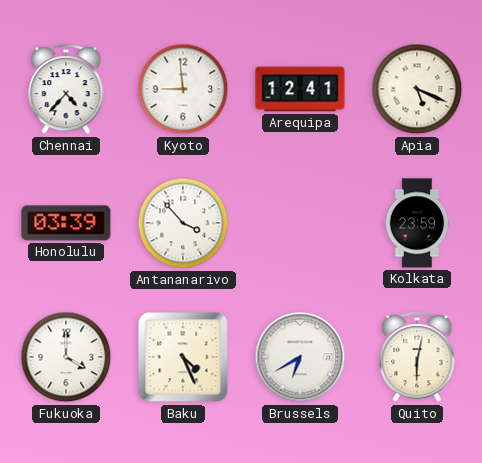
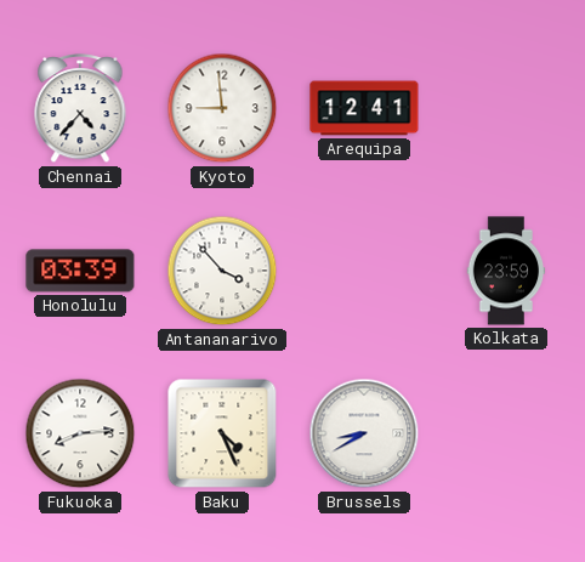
Apia: 5:19 -> none
Fukuoka: 4:00 -> 8:14
Brussels: 6:40 -> 8:40
Quito: 6:02 -> none
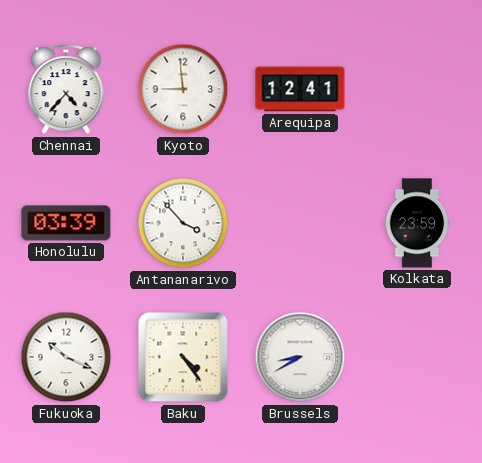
Fukuoka: 8:14 -> 10:19
Baku: 4:26 -> 4:24
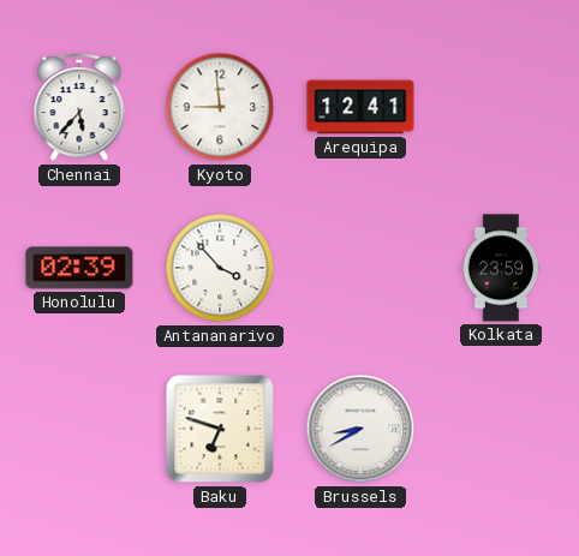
Chennai: 4:37 -> 5:37
Honolulu: 03:39 -> 02:39
Fukuoka: 10:19 -> none
Baku: 4:24 -> 6:48
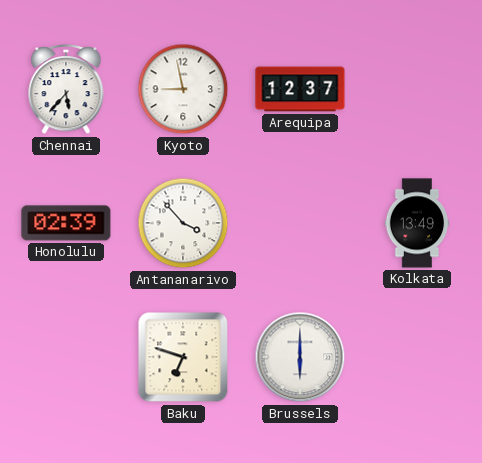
Kyoto: 8:59 -> 8:58
Arequipa: 12:41 -> 12:37
Kolkata: 23:59 -> 13:49
Brussels: 8:40 -> 6:00
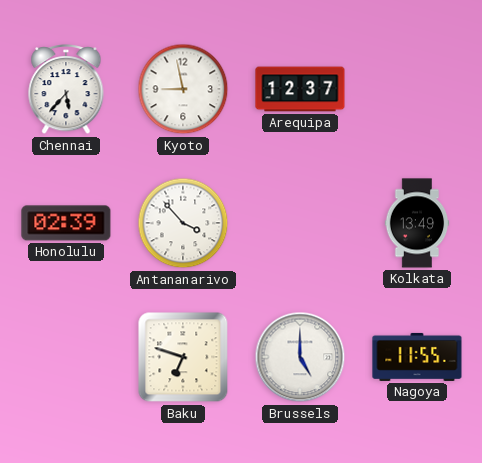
Brussels: 6:00 -> 5:00
Nagoya: none -> 11:55
